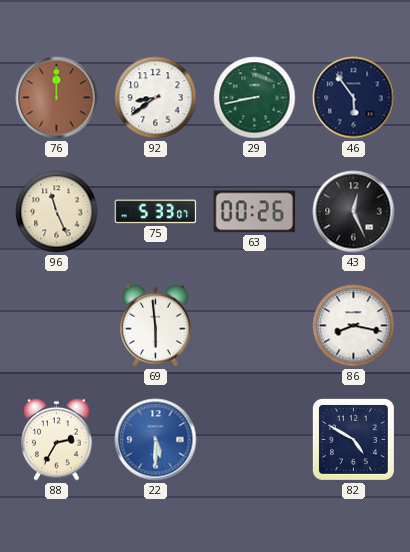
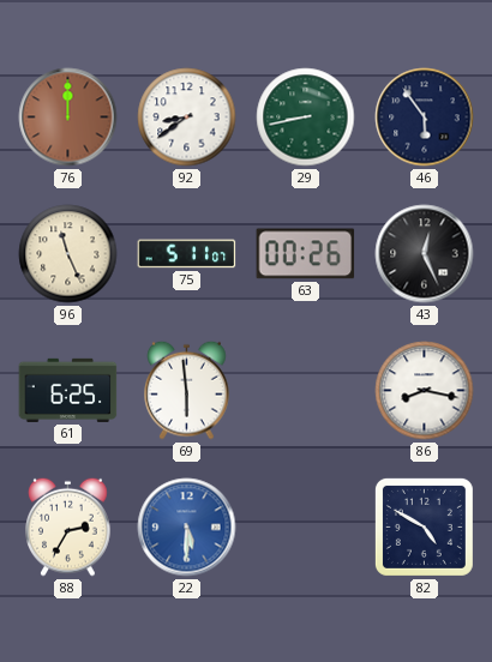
75: 5:33 -> 5:11
61: none -> 6:25
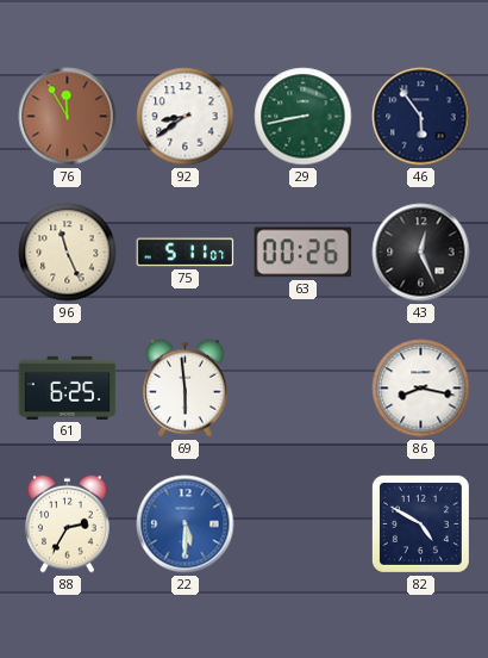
76: 12:00 -> 11:55
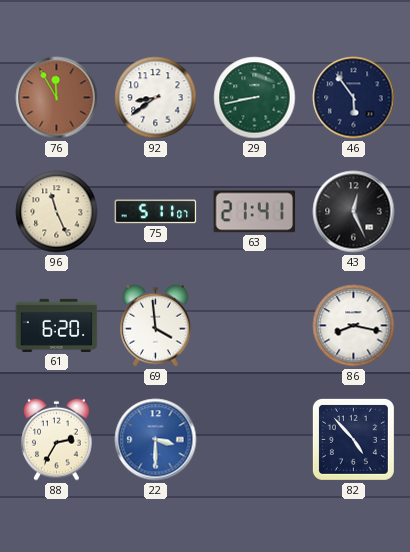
63: 00:26 -> 21:41
61: 6:25 -> 6:20
69: 5:59 -> 3:59
22: 5:30 -> 3:30
82: 4:50 -> 4:53
